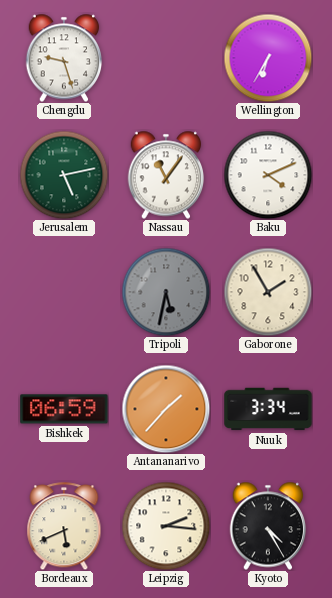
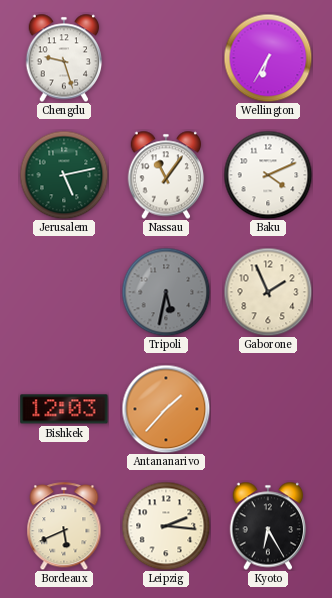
Gaborone: 1:55 -> 1:56
Bishkek: 06:59 -> 12:03
Nuuk: 3:34 -> none
Kyoto: 4:25 -> 6:25
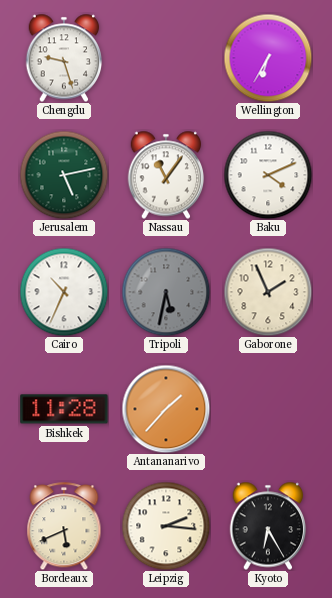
Cairo: none -> 10:34
Bishkek: 12:03 -> 11:28
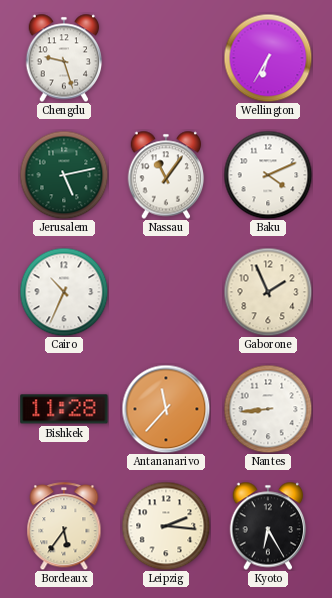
Tripoli: 5:32 -> none
Antananarivo: 1:37 -> 11:37
Nantes: none -> 8:44
Bordeaux: 5:41 -> 5:36
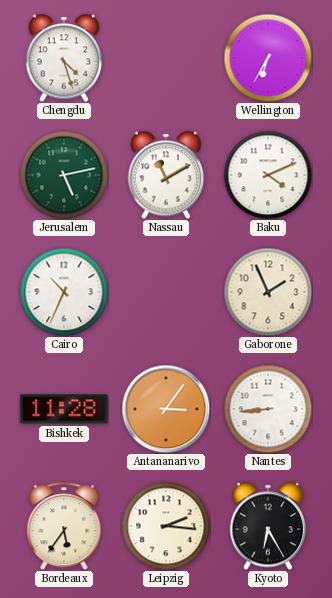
Chengdu: 9:27 -> 4:27
Nassau: 11:06 -> 11:10
Antananarivo: 11:37 -> 3:06
